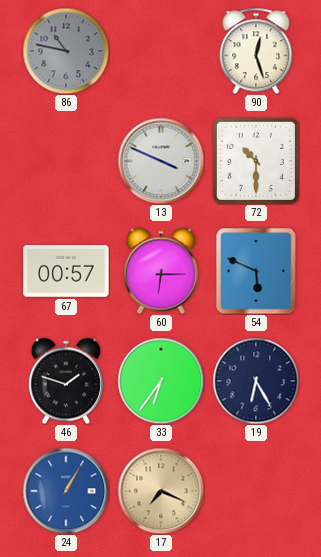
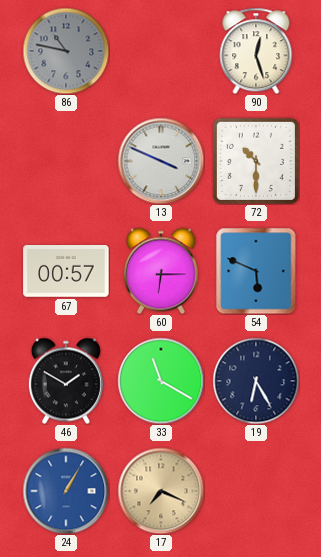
46: 1:48 -> 1:50
33: 6:36 -> 11:20
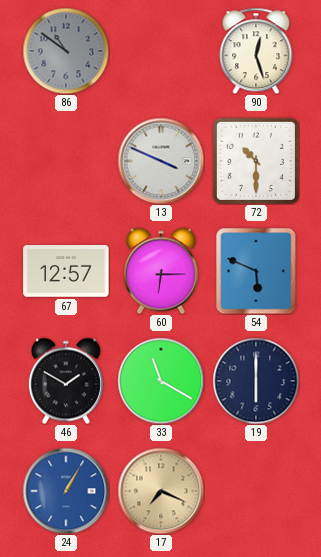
86: 10:47 -> 10:51
67: 00:57 -> 12:57
19: 6:25 -> 6:00
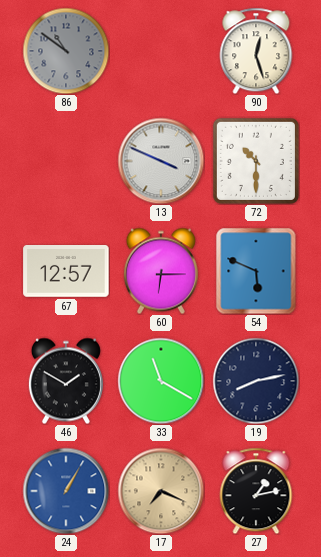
19: 6:00 -> 8:13
27: none -> 1:13
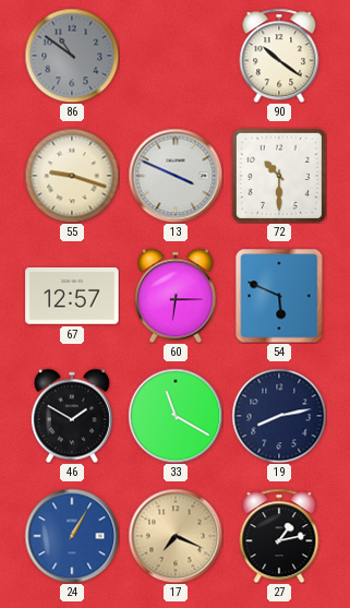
90: 12:27 -> 10:21
55: none -> 9:18
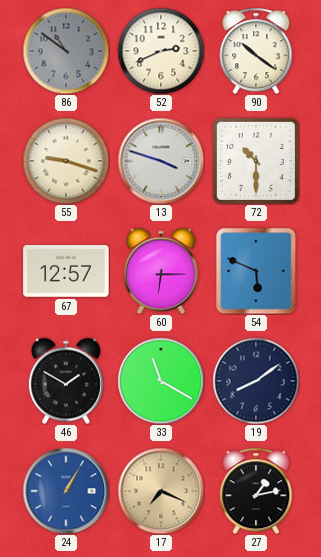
52: none -> 2:41
13: 3:49 -> 3:48
19: 8:13 -> 8:09
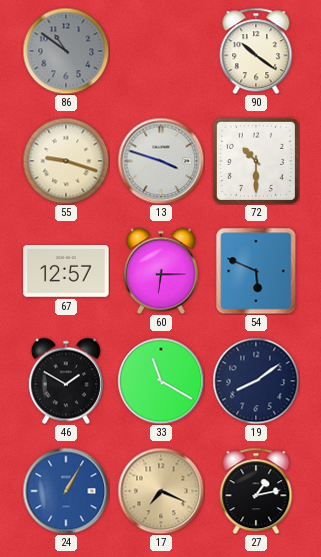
52: 2:41 -> none
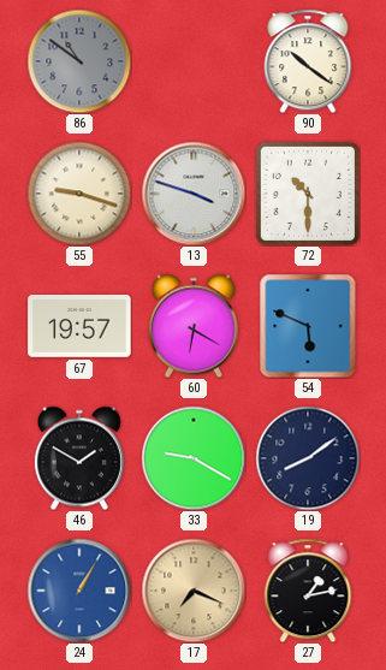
67: 12:57 -> 19:57
60: 6:15 -> 6:20
33: 11:20 -> 9:20
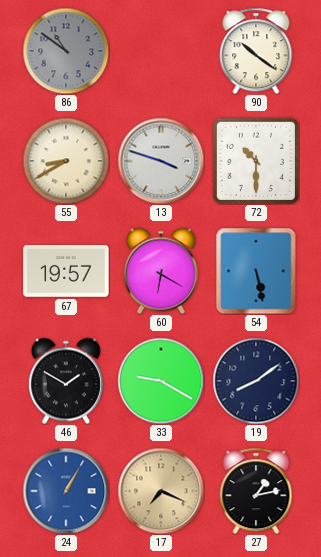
55: 9:18 -> 8:40
54: 5:49 -> 5:28
